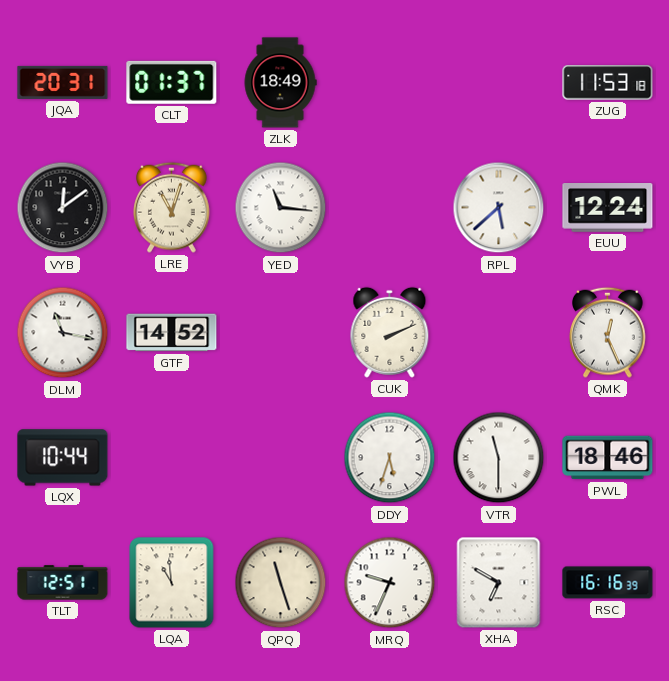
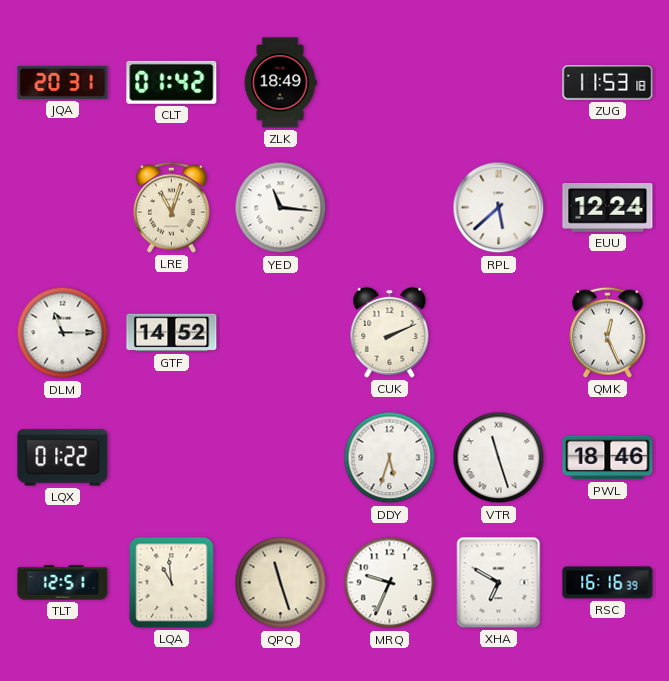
CLT: 01:37 -> 01:42
VYB: 12:09 -> none
DLM: 11:17 -> 11:15
LQX: 10:44 -> 01:22
VTR: 11:30 -> 11:27
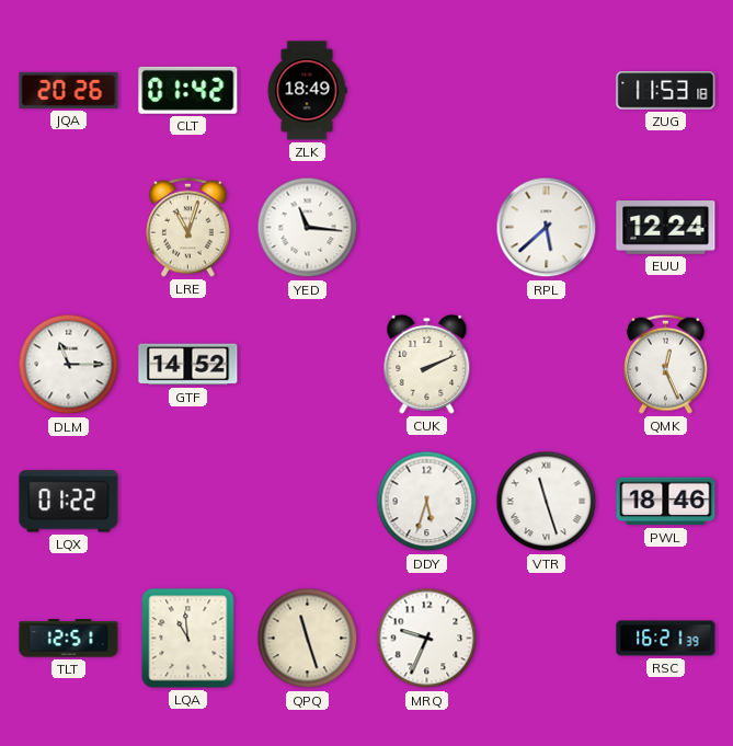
JQA: 20:31 -> 20:26
XHA: 6:50 -> none
RSC: 16:16 -> 16:21
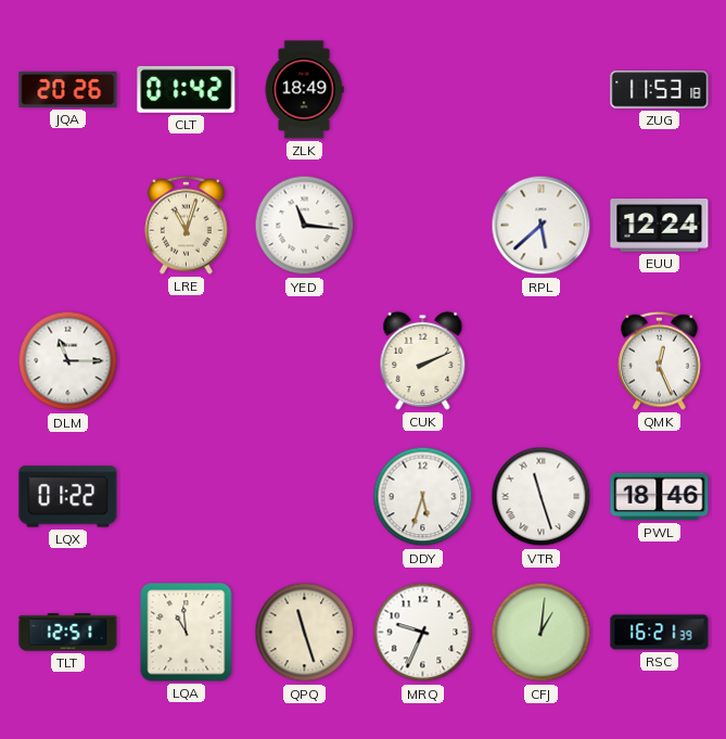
GTF: 14:52 -> none
CFJ: none -> 1:01
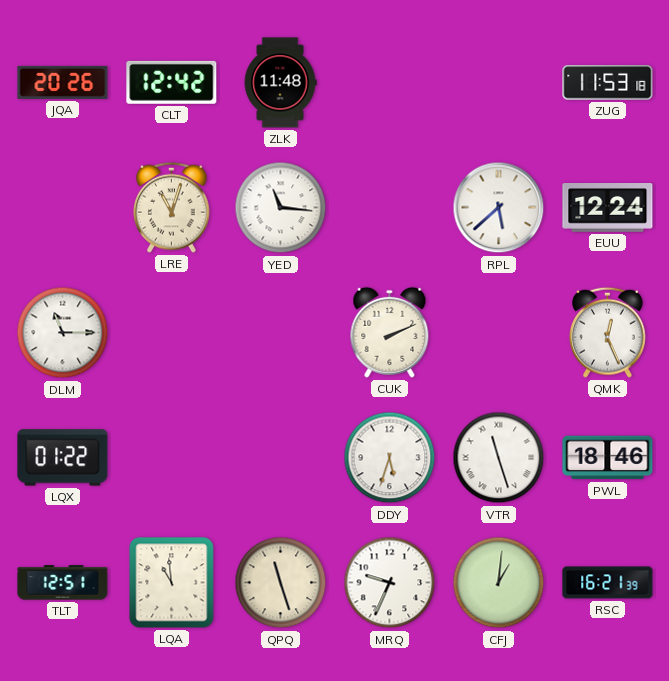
CLT: 01:42 -> 12:42
ZLK: 18:49 -> 11:48
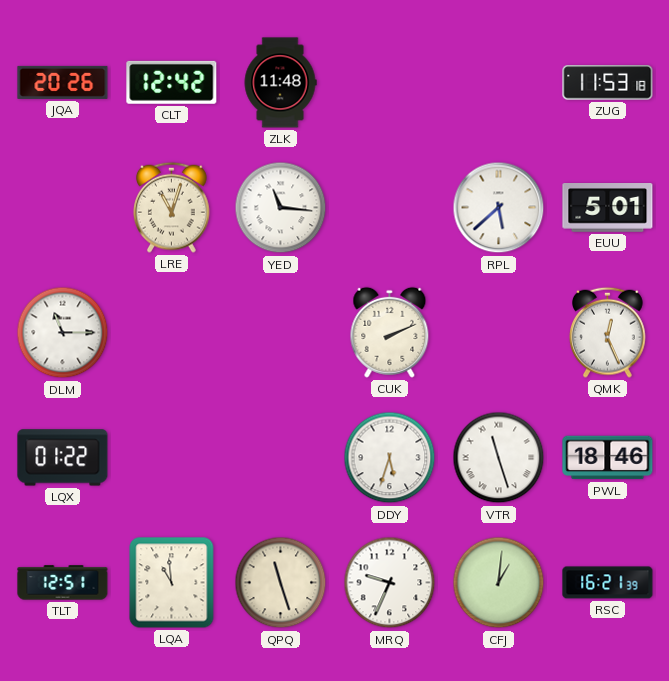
EUU: 12:24 -> 5:01
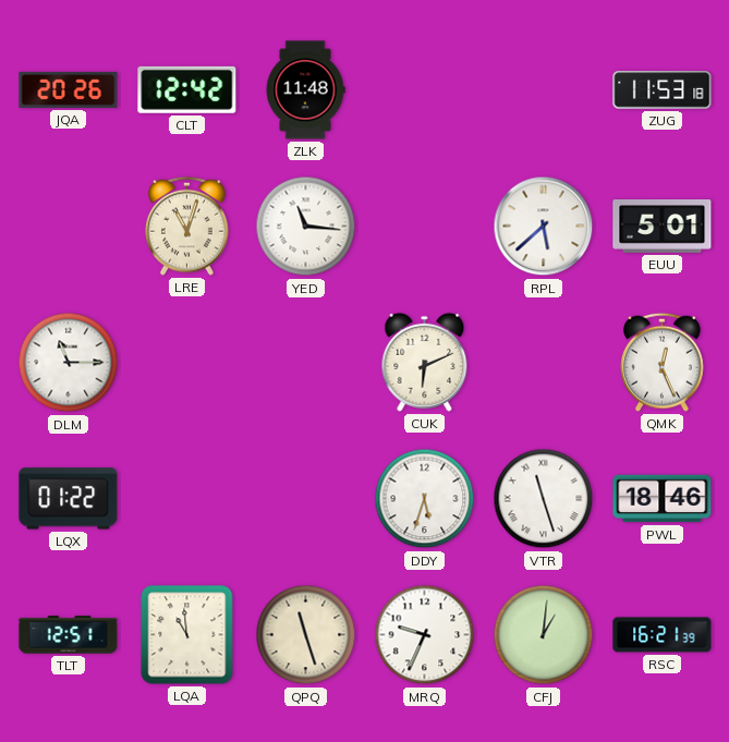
CUK: 2:11 -> 6:11
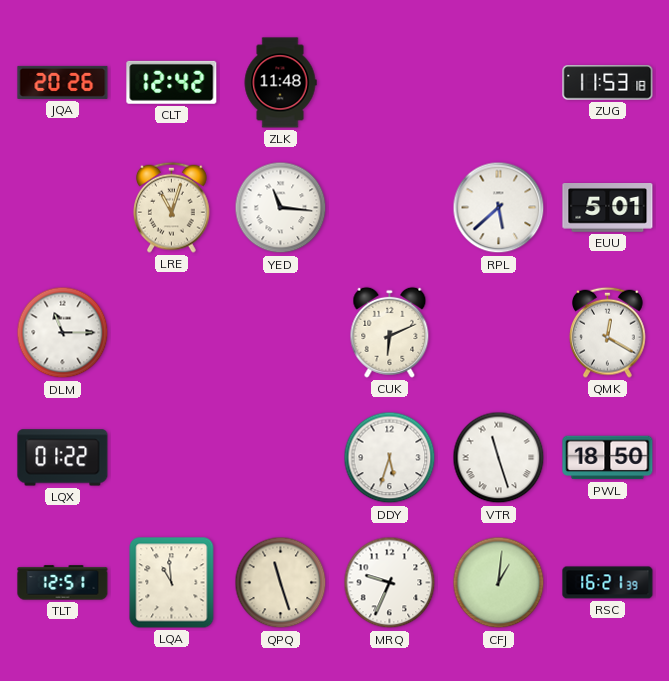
QMK: 12:26 -> 12:20
PWL: 18:46 -> 18:50
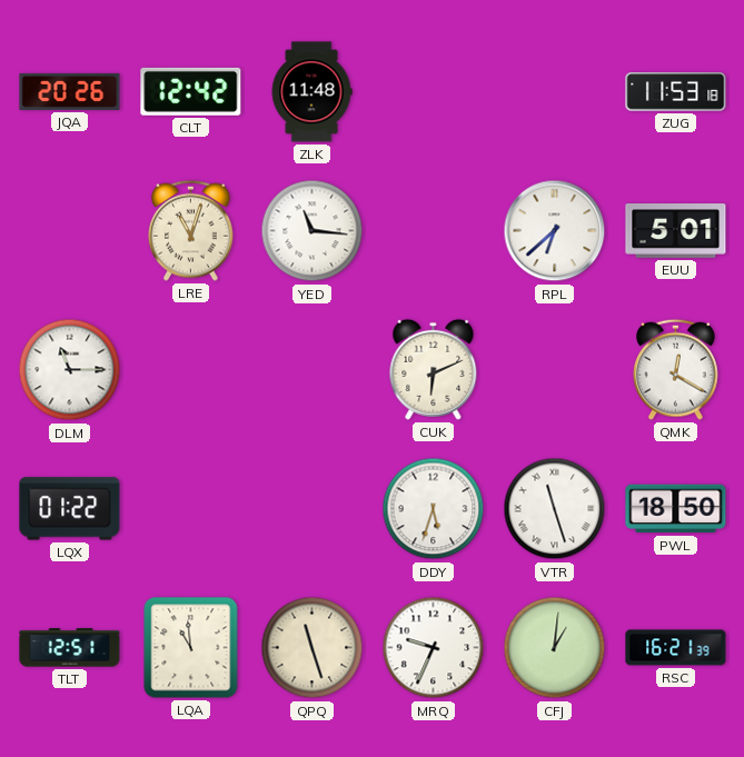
RPL: 5:38 -> 6:38
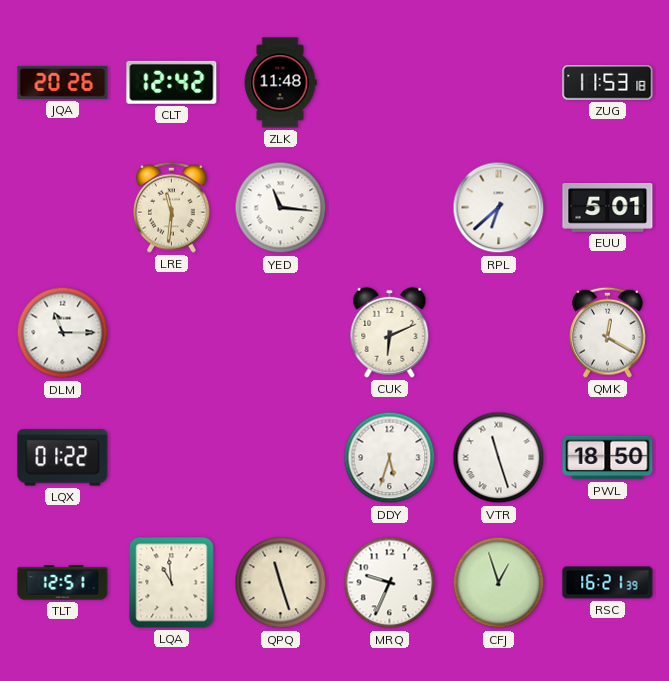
LRE: 11:03 -> 11:31
CFJ: 1:01 -> 12:57
